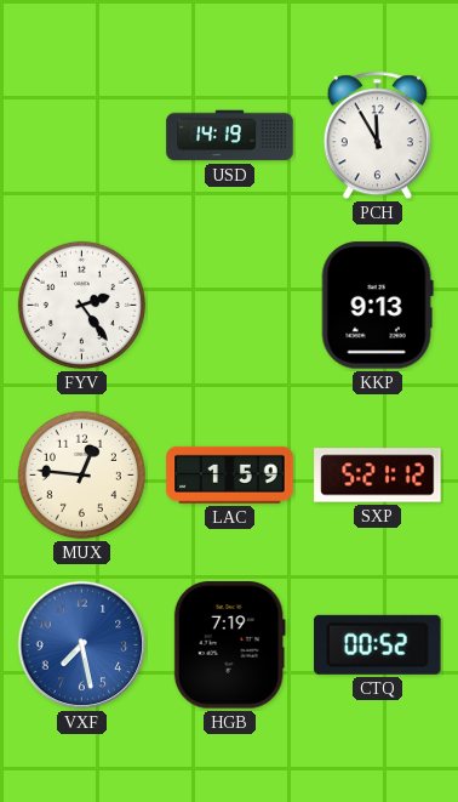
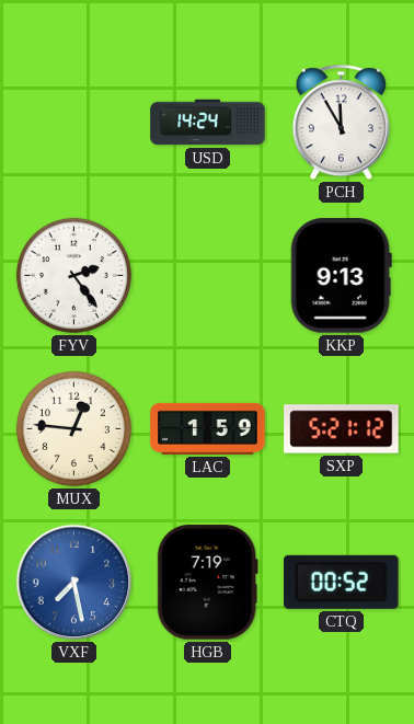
USD: 14:19 -> 14:24
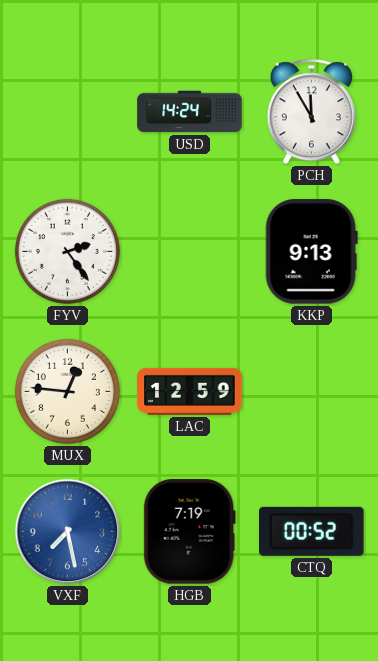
LAC: 1:59 -> 12:59
SXP: 5:21 -> none
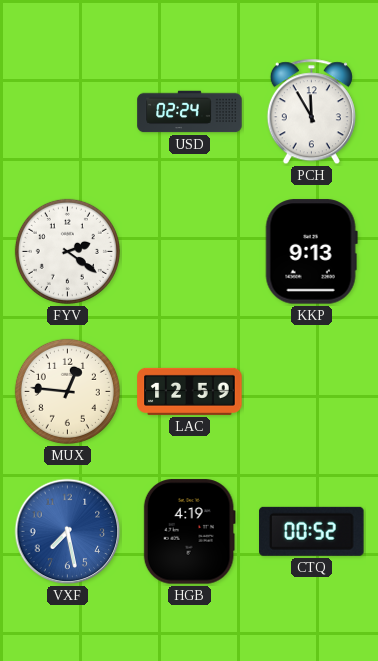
USD: 14:24 -> 02:24
FYV: 2:24 -> 2:21
HGB: 7:19 -> 4:19
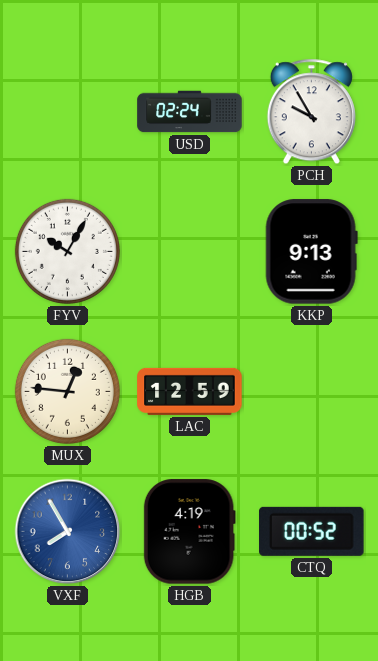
PCH: 11:55 -> 9:55
FYV: 2:21 -> 10:05
VXF: 7:28 -> 7:55
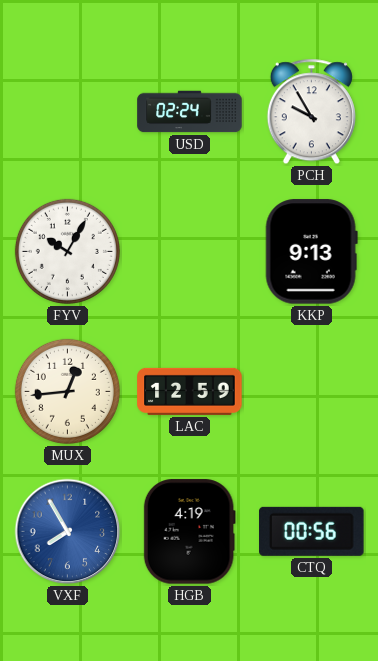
MUX: 12:46 -> 12:44
CTQ: 00:52 -> 00:56
